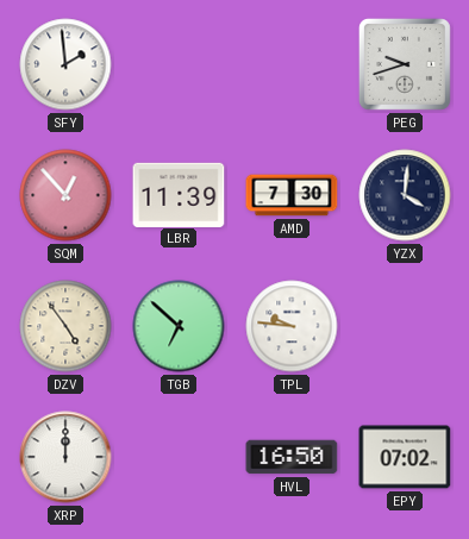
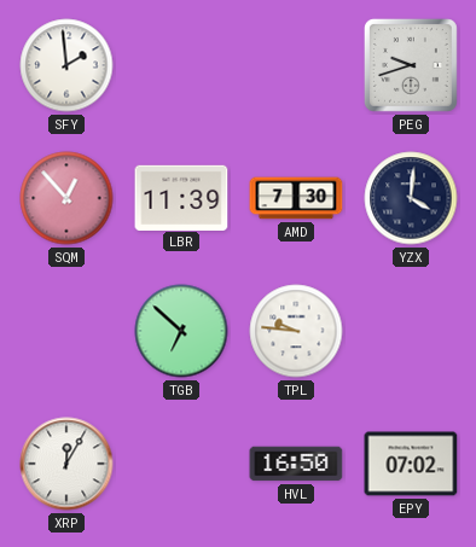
DZV: 4:54 -> none
XRP: 12:00 -> 12:05
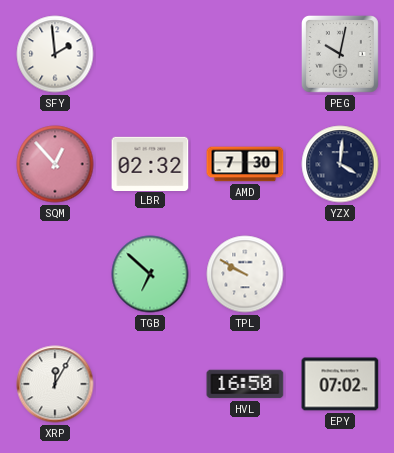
PEG: 9:42 -> 10:02
LBR: 11:39 -> 02:32
TPL: 9:46 -> 9:50
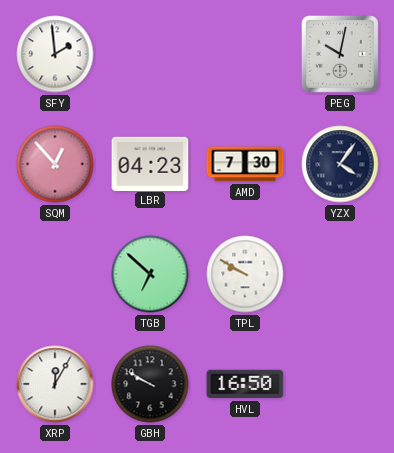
LBR: 02:32 -> 04:23
YZX: 4:01 -> 4:06
GBH: none -> 9:50
EPY: 07:02 -> none
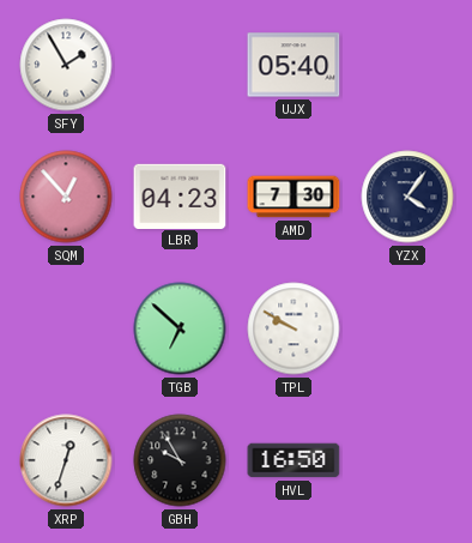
SFY: 1:59 -> 1:55
UJX: none -> 05:40
PEG: 10:02 -> none
XRP: 12:05 -> 12:33
GBH: 9:50 -> 9:55
